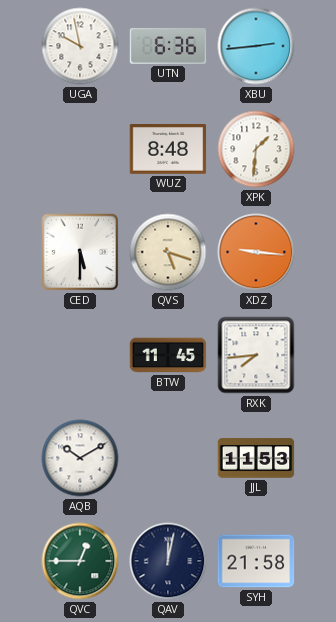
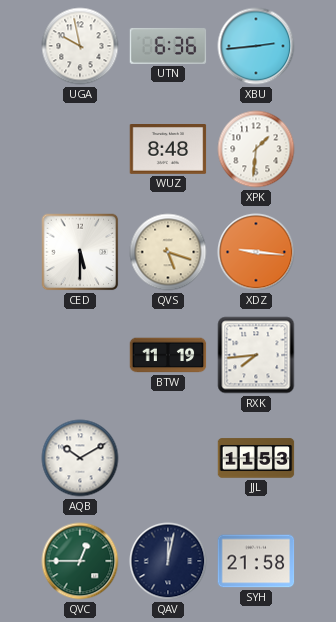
BTW: 11:45 -> 11:19
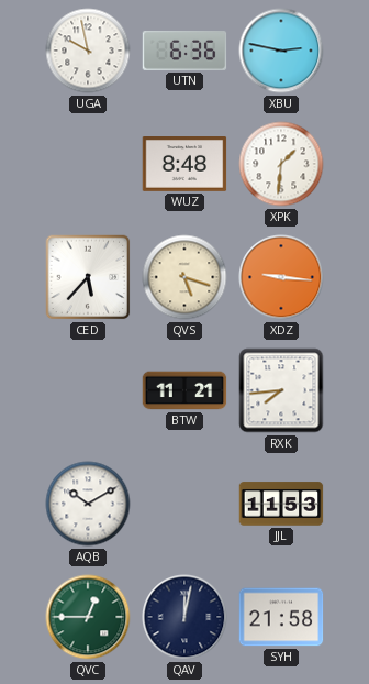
XBU: 2:44 -> 2:47
CED: 5:30 -> 5:37
BTW: 11:19 -> 11:21
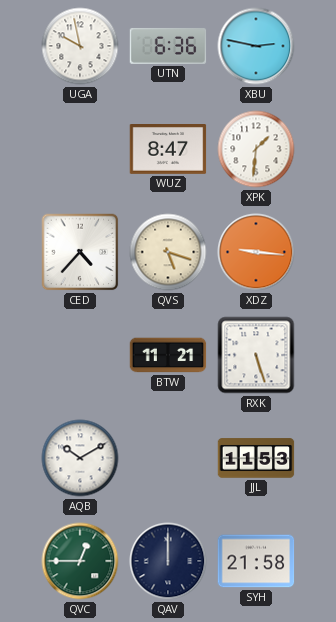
WUZ: 8:48 -> 8:47
CED: 5:37 -> 4:37
RXK: 7:44 -> 5:27
QAV: 12:02 -> 12:00
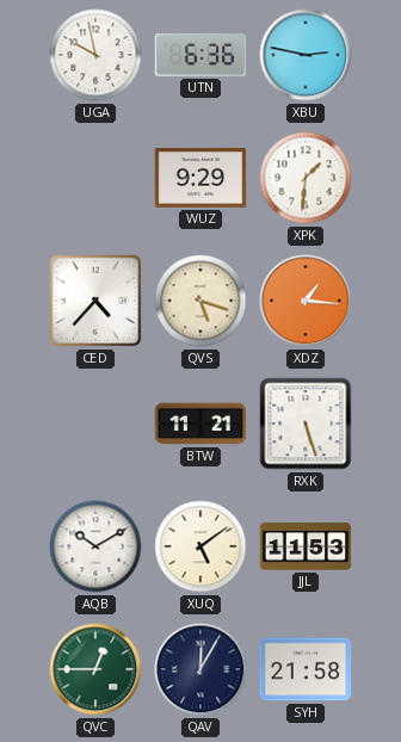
WUZ: 8:47 -> 9:29
XDZ: 9:16 -> 1:16
XUQ: none -> 5:09
QAV: 12:00 -> 12:05
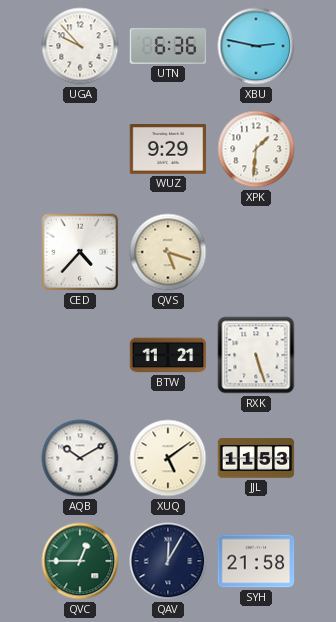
UGA: 9:58 -> 9:53
XDZ: 1:16 -> none
